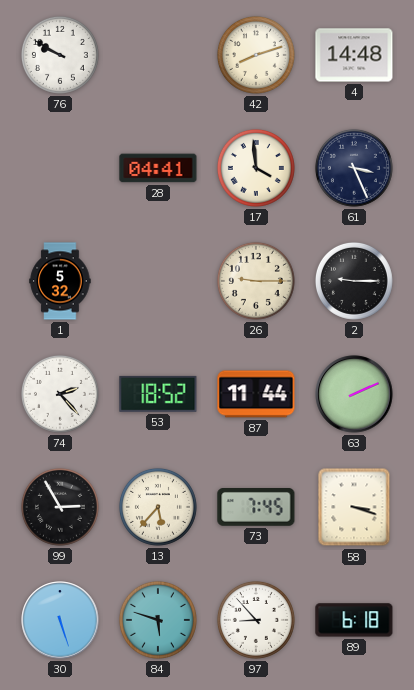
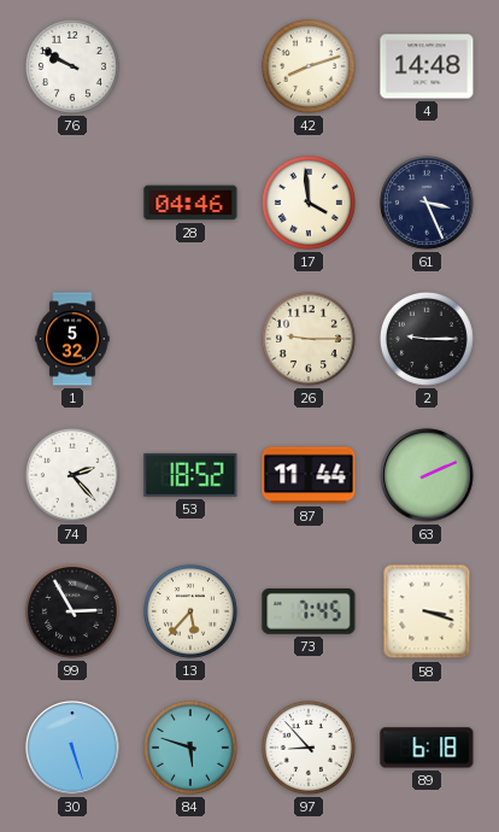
28: 04:41 -> 04:46
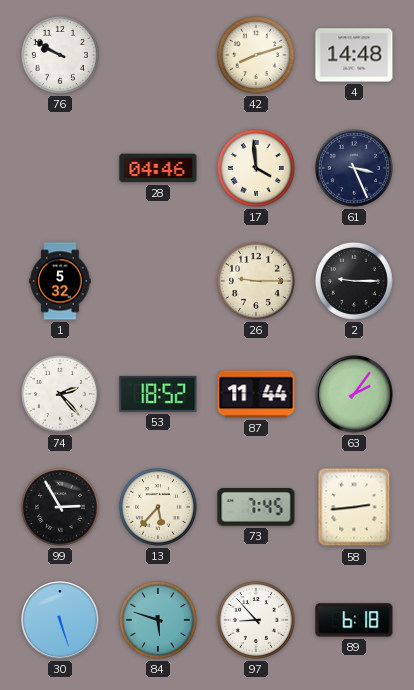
63: 2:11 -> 2:06
58: 3:18 -> 2:44
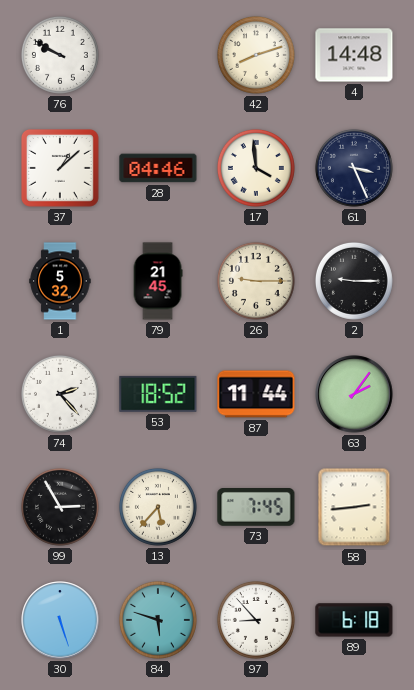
37: none -> 1:08
79: none -> 21:45
